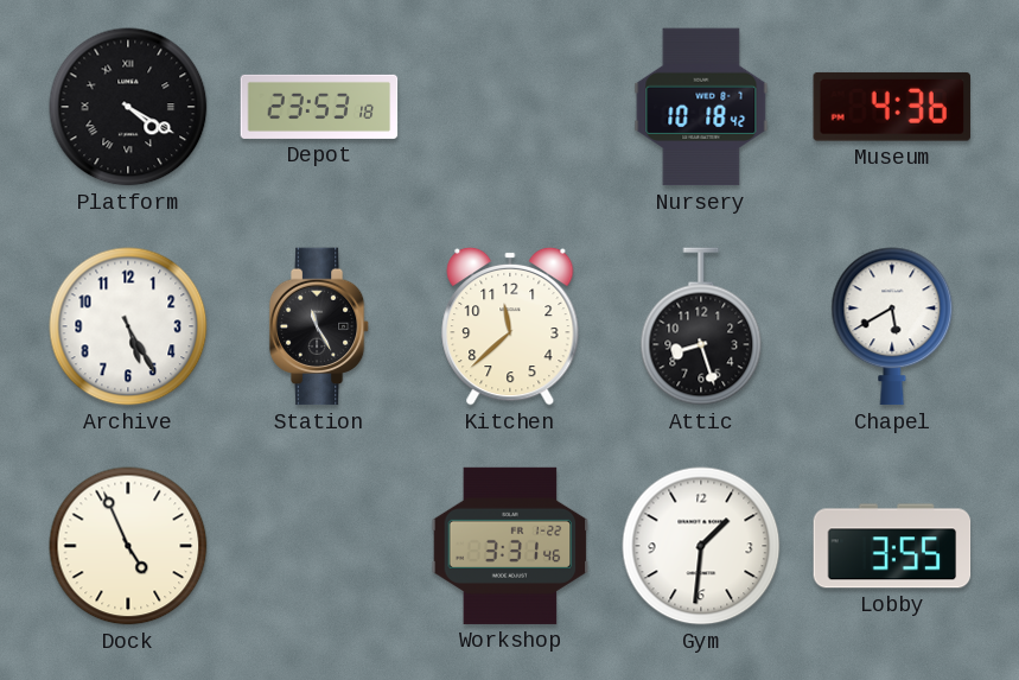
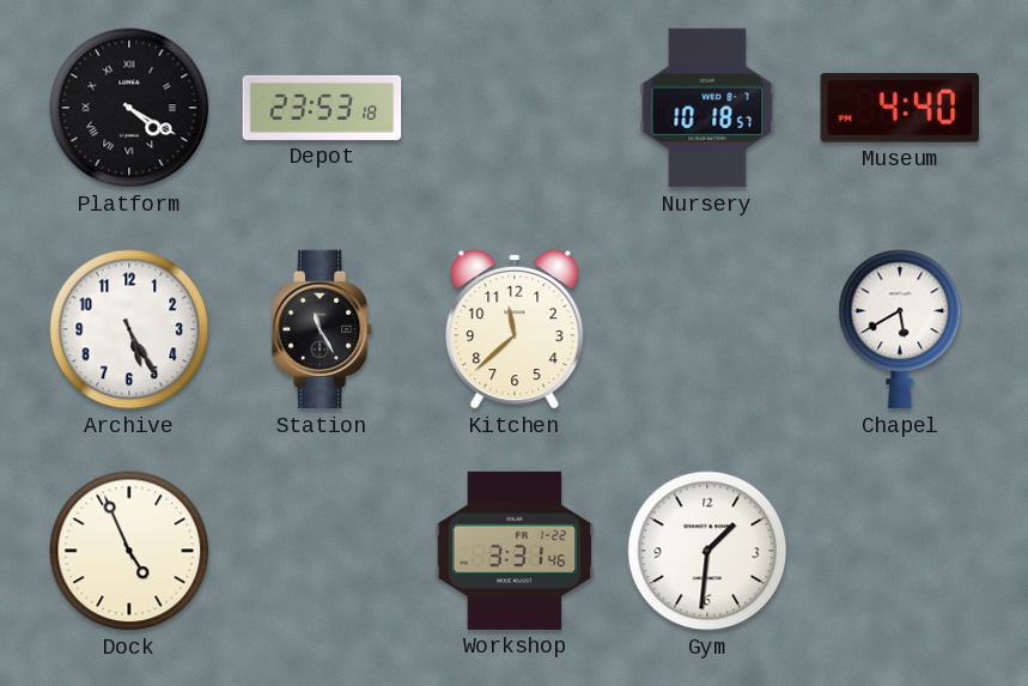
Nursery: 10:18:42 -> 10:18:57
Museum: 4:36 -> 4:40
Attic: 8:27 -> none
Lobby: 3:55 -> none
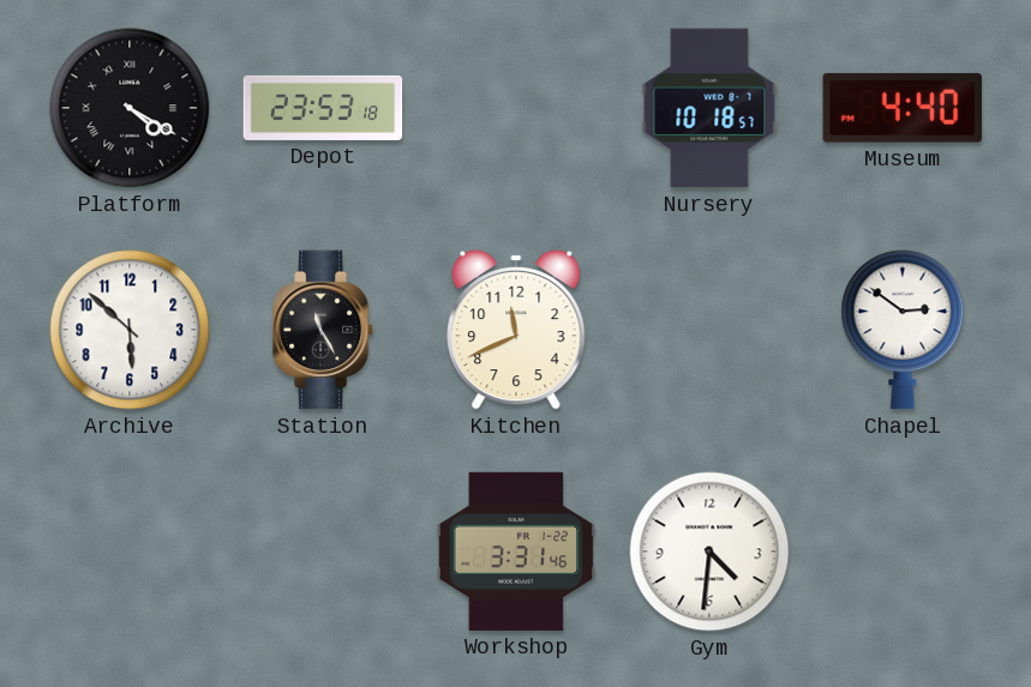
Archive: 5:25 -> 5:52
Kitchen: 11:38 -> 11:41
Chapel: 5:40 -> 2:51
Dock: 4:56 -> none
Gym: 1:31 -> 4:31
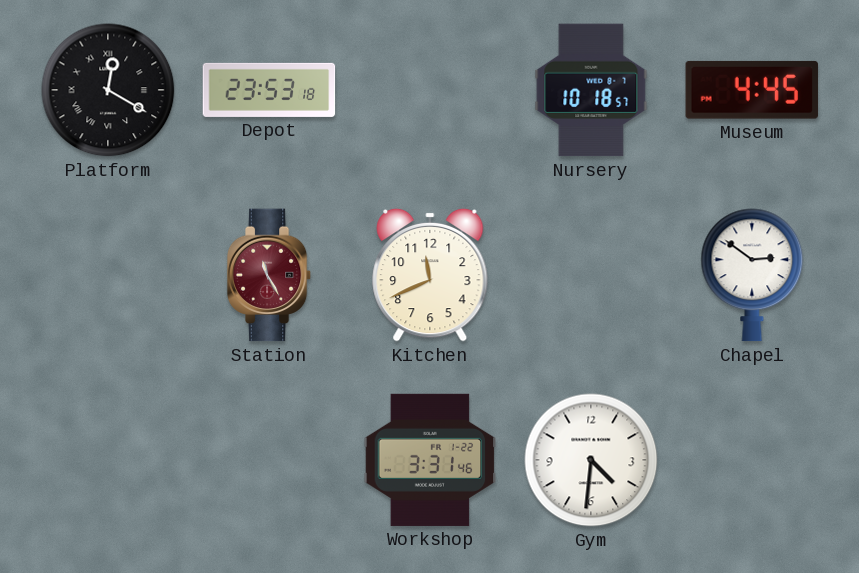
Platform: 4:20 -> 12:20
Museum: 4:40 -> 4:45
Archive: 5:52 -> none
Station dial: black -> burgundy
